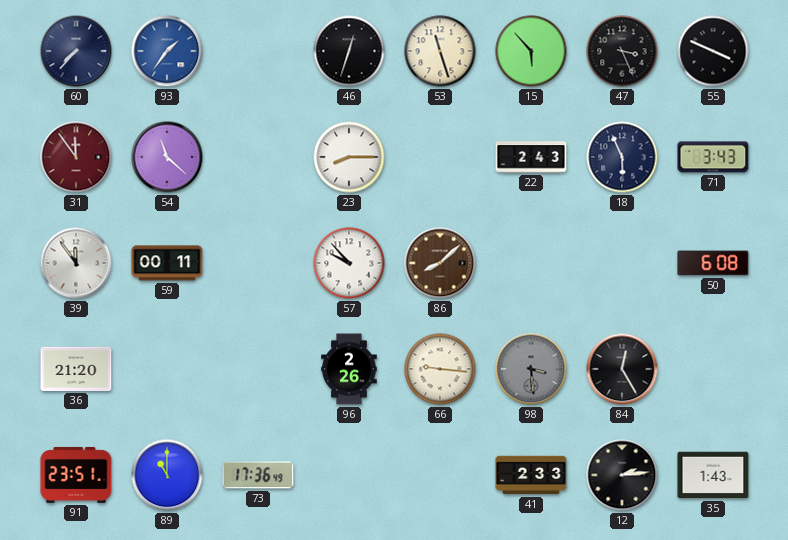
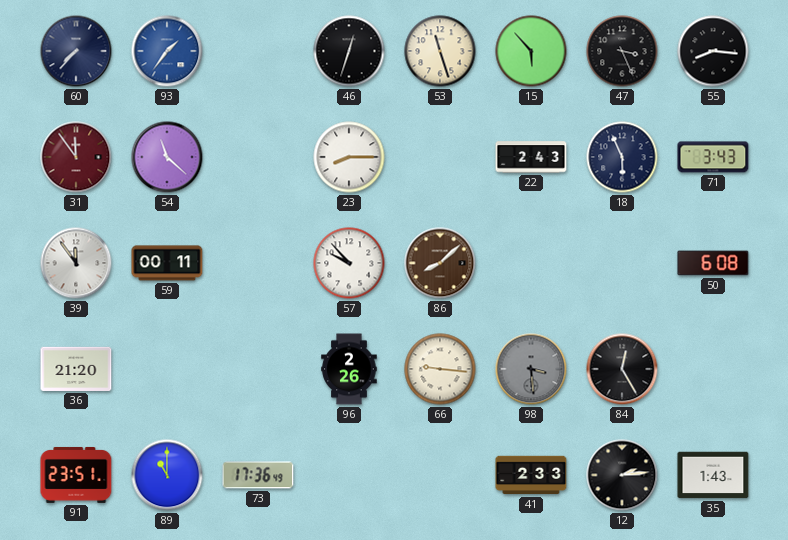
55: 3:49 -> 8:16
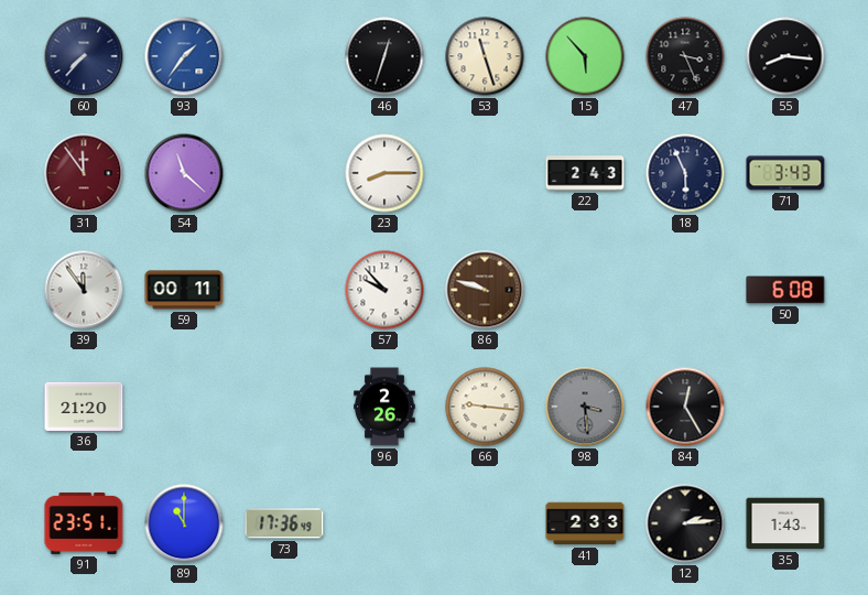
86: 8:08 -> 9:48
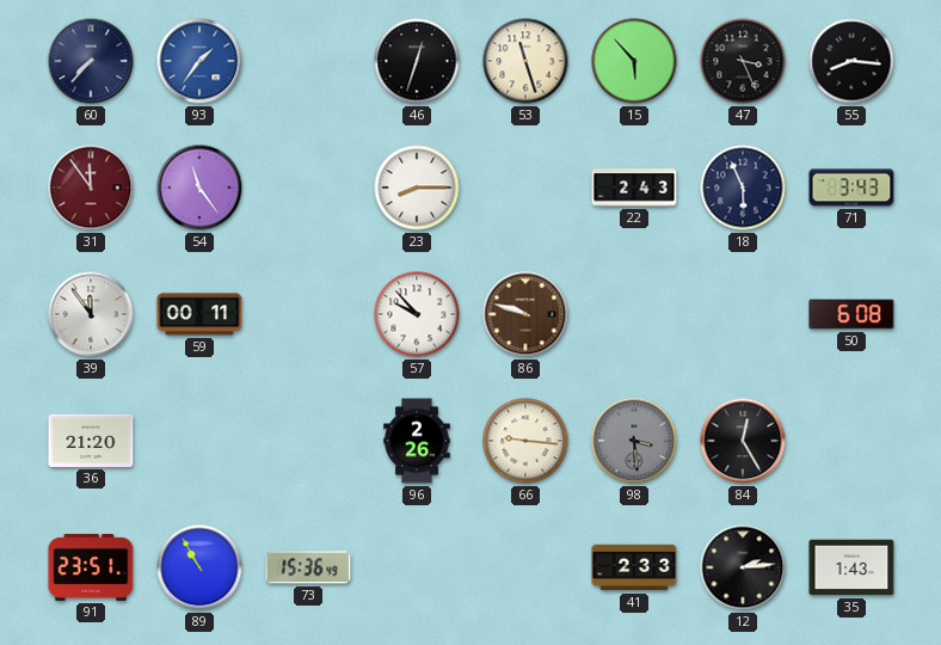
54: 11:22 -> 11:24
89: 11:00 -> 10:55
73: 17:36 -> 15:36
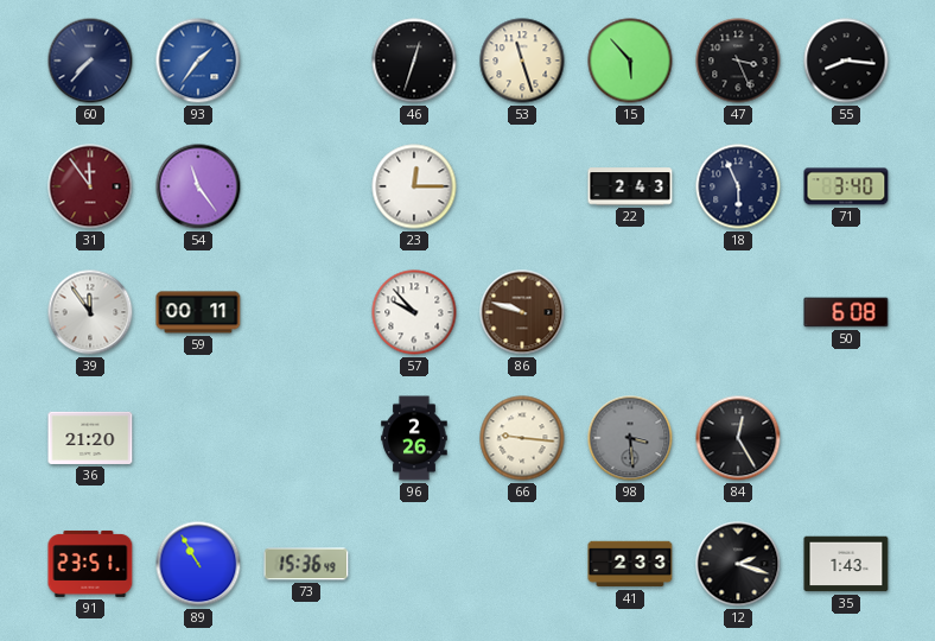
23: 8:15 -> 12:15
71: 3:43 -> 3:40
12: 2:14 -> 2:18
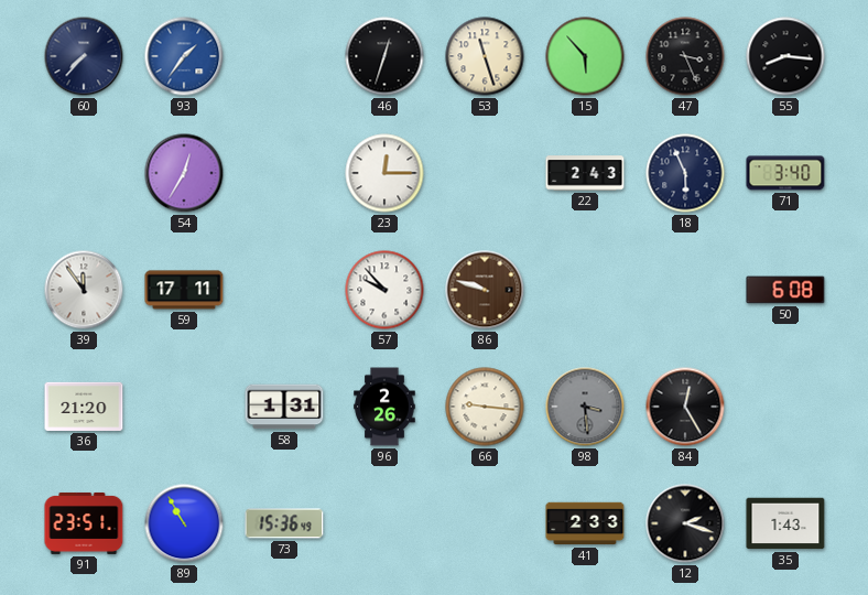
31: 11:54 -> none
54: 11:24 -> 12:35
59: 00:11 -> 17:11
58: none -> 1:31
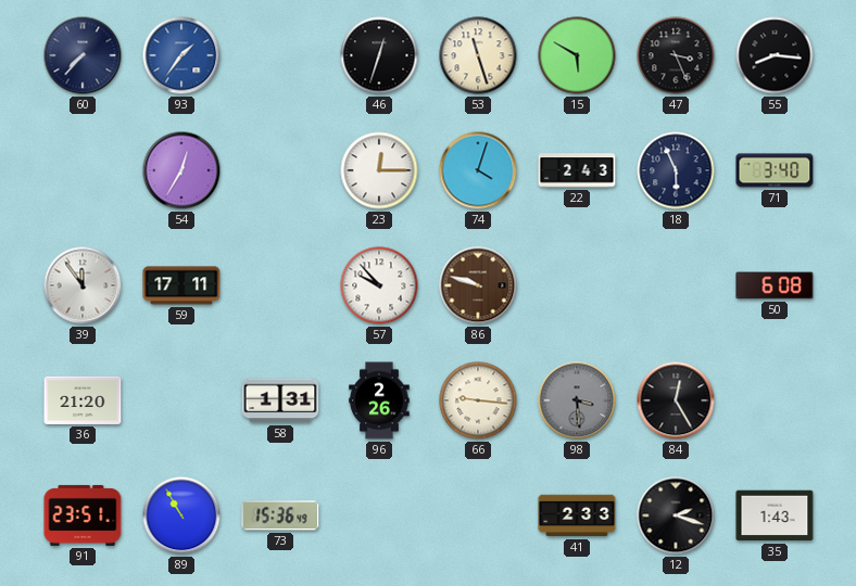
15: 5:53 -> 5:50
74: none -> 4:03
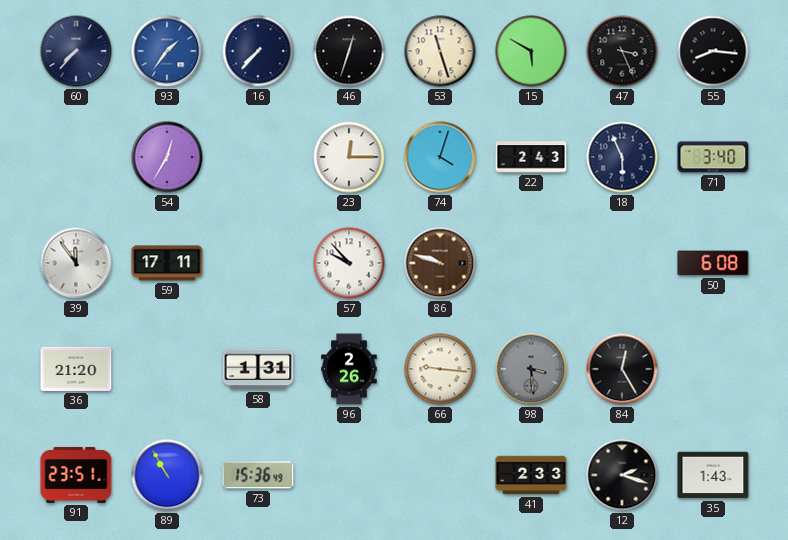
16: none -> 7:37
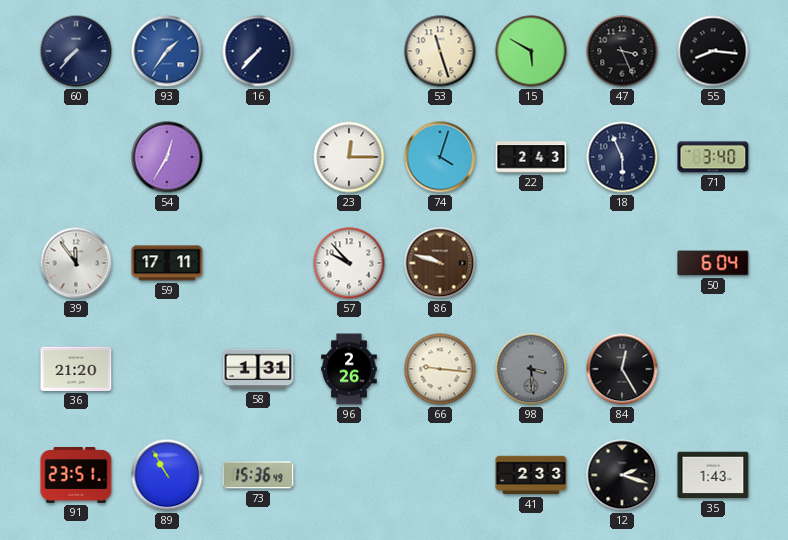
46: 12:33 -> none
50: 6:08 -> 6:04
